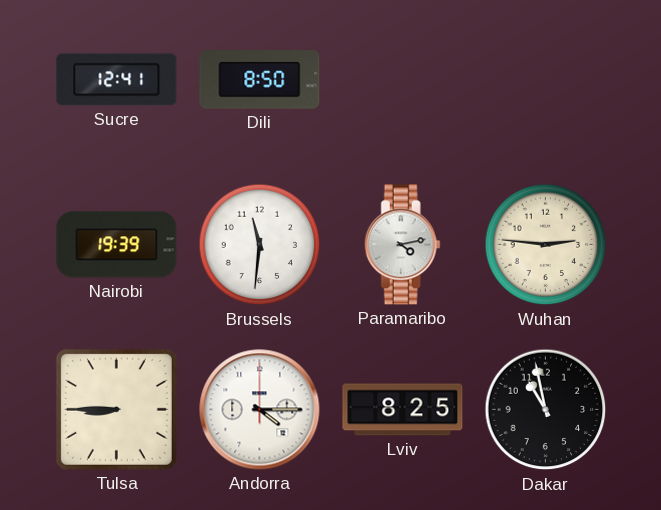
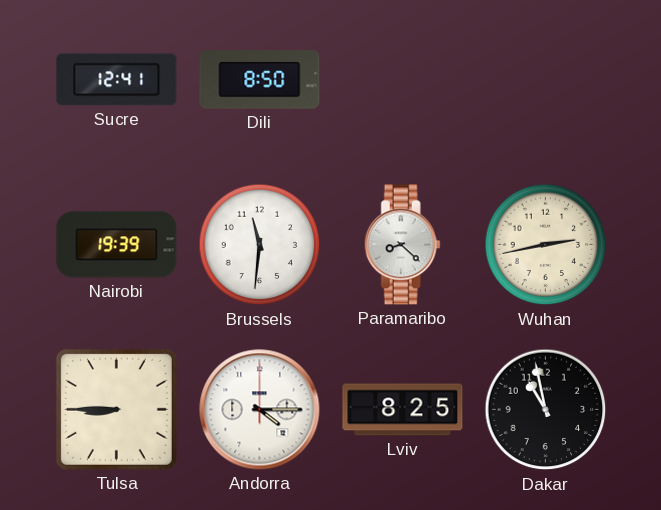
Paramaribo: 4:13 -> 8:22
Wuhan: 2:46 -> 2:43
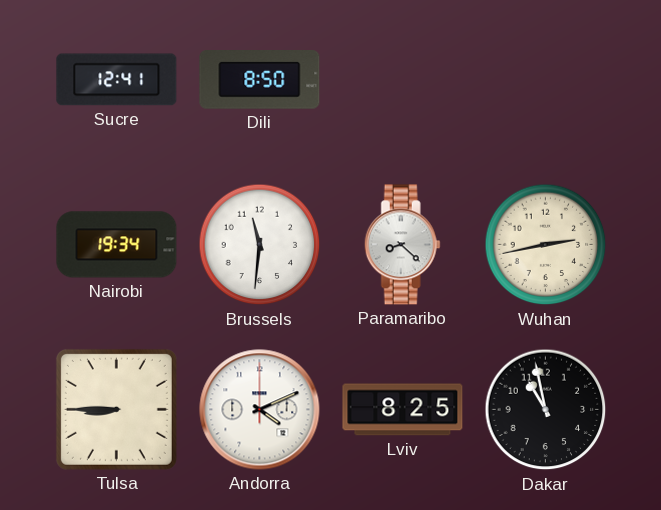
Nairobi: 19:39 -> 19:34
Andorra: 4:15 -> 4:11
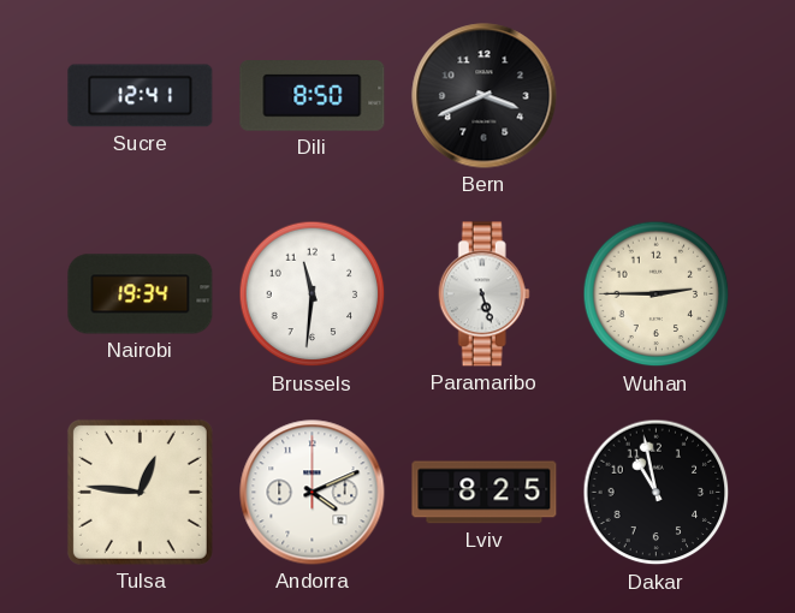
Bern: none -> 3:41
Paramaribo: 8:22 -> 5:27
Wuhan: 2:43 -> 2:45
Tulsa: 8:45 -> 12:46
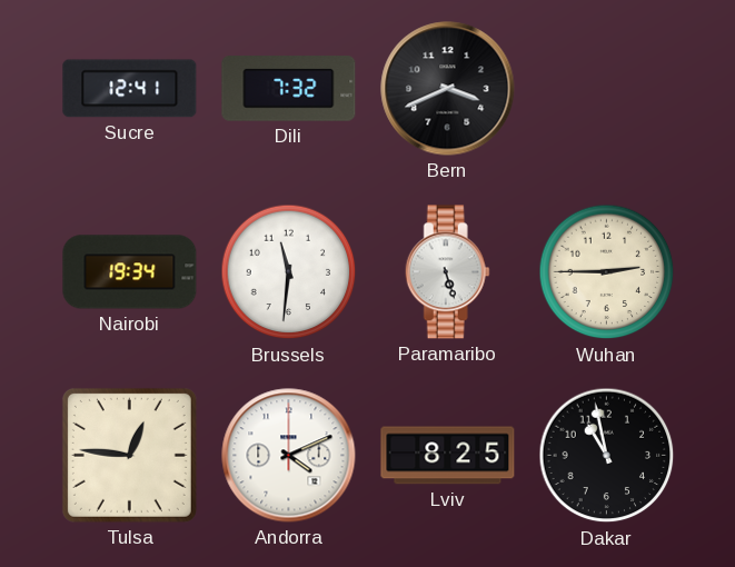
Dili: 8:50 -> 7:32
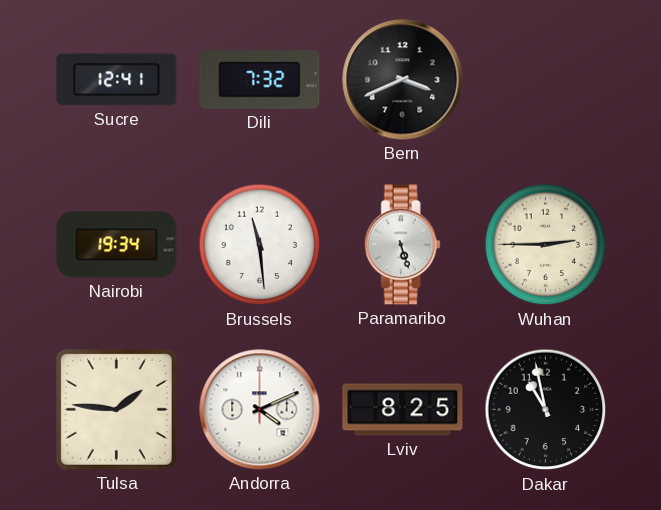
Brussels: 11:31 -> 11:29
Tulsa: 12:46 -> 1:46
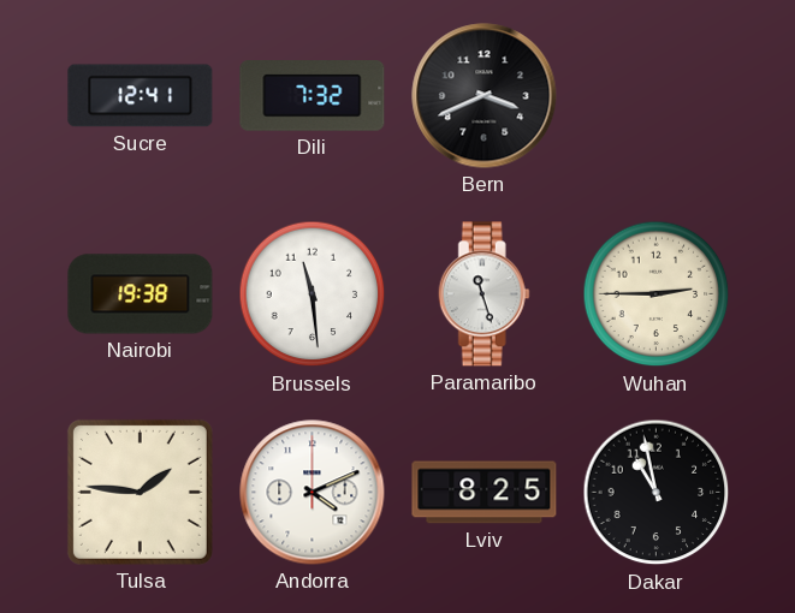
Nairobi: 19:34 -> 19:38
Paramaribo: 5:27 -> 11:27
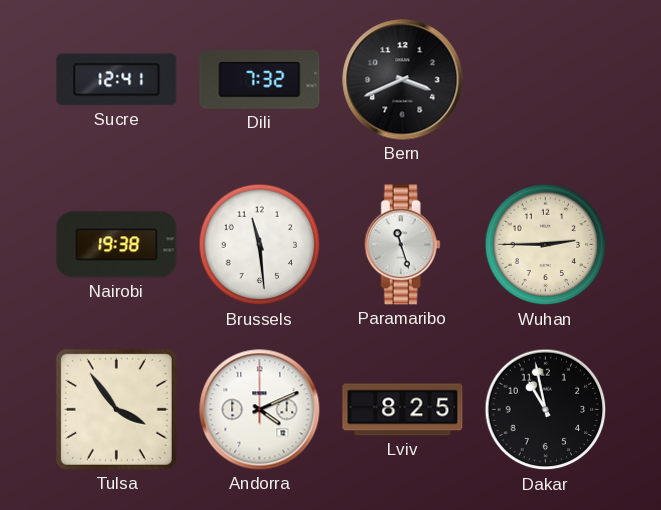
Tulsa: 1:46 -> 3:54
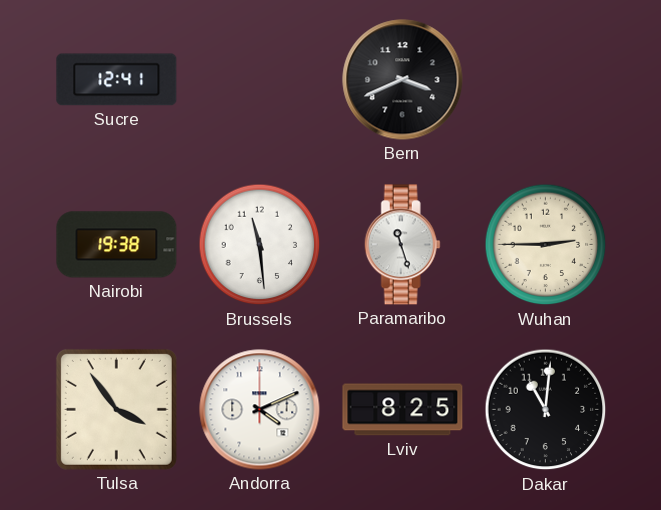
Dili: 7:32 -> none
Dakar: 10:58 -> 11:01
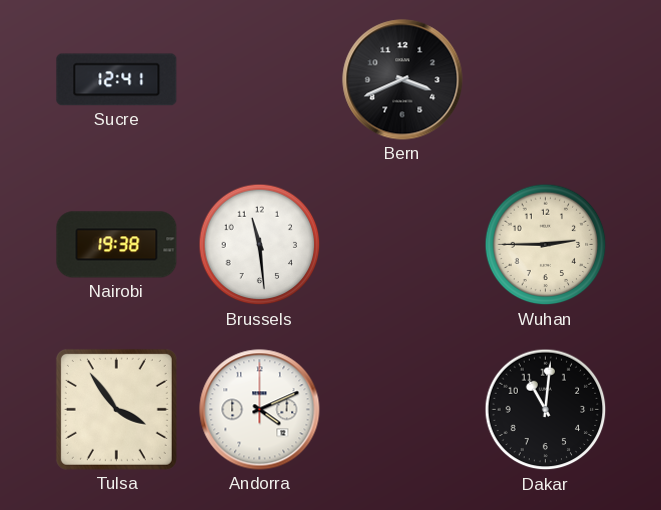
Paramaribo: 11:27 -> none
Lviv: 8:25 -> none
